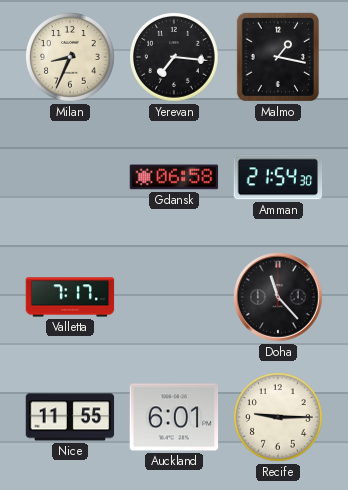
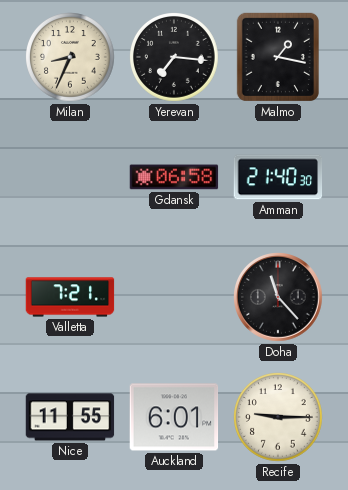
Amman: 21:54 -> 21:40
Valletta: 7:17 -> 7:21
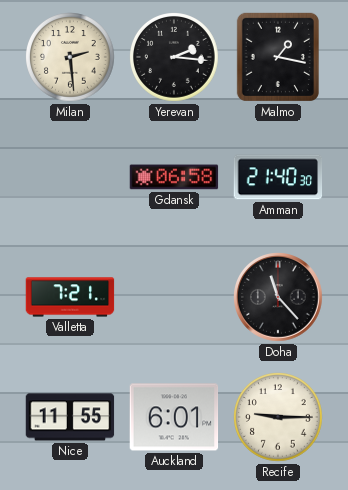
Milan: 8:34 -> 2:29
Yerevan: 7:16 -> 2:16
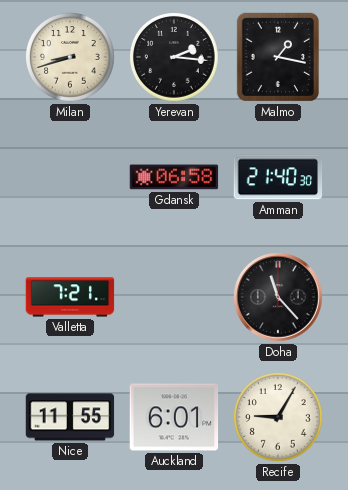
Milan: 2:29 -> 8:42
Recife: 9:15 -> 9:05
